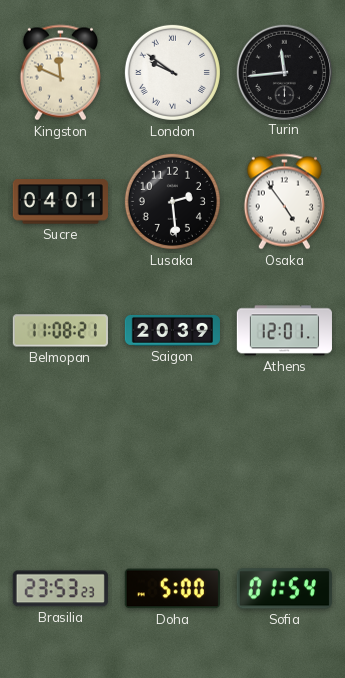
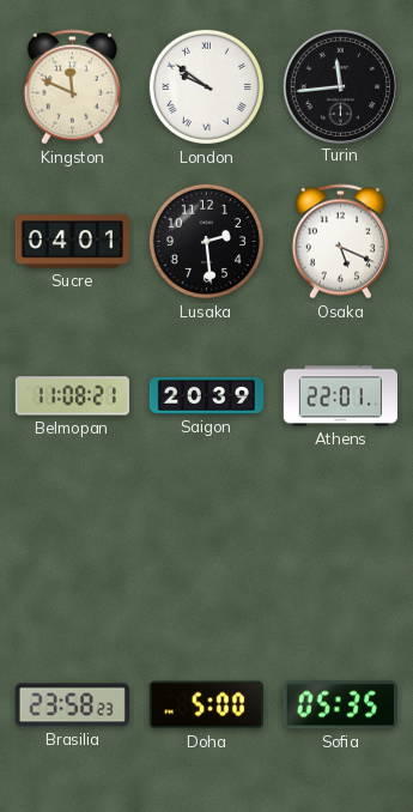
Osaka: 4:54 -> 5:19
Athens: 12:01 -> 22:01
Brasilia: 23:53 -> 23:58
Sofia: 01:54 -> 05:35
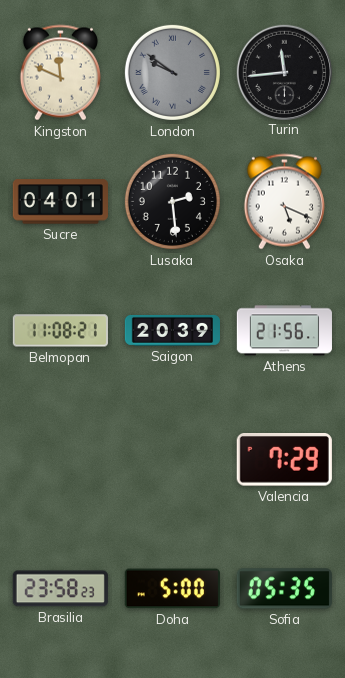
London dial: white -> grey
Athens: 22:01 -> 21:56
Valencia: none -> 7:29
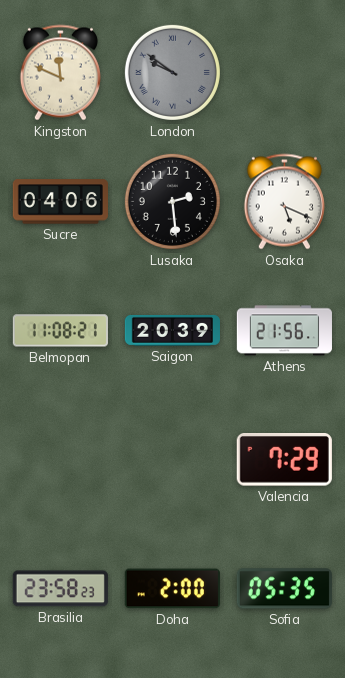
Turin: 11:44 -> none
Sucre: 04:01 -> 04:06
Doha: 5:00 -> 2:00
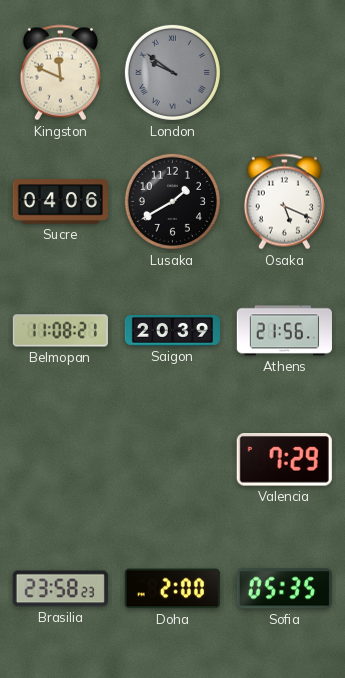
Lusaka: 2:29 -> 1:40
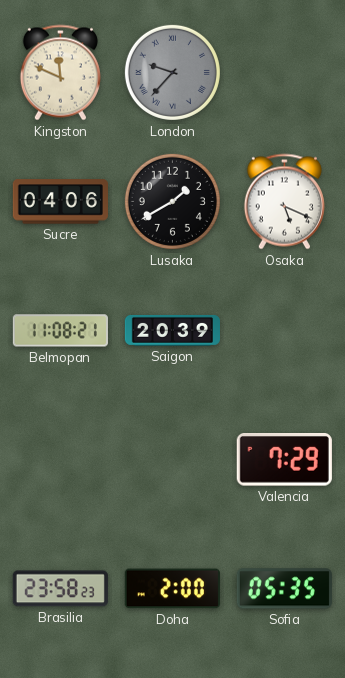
London: 9:51 -> 9:37
Athens: 21:56 -> none
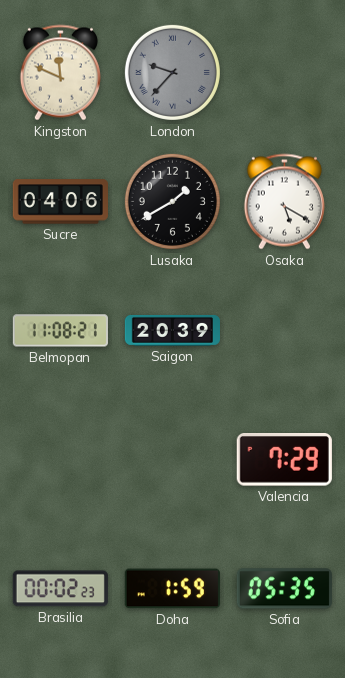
Osaka: 5:19 -> 5:20
Brasilia: 23:58 -> 00:02
Doha: 2:00 -> 1:59
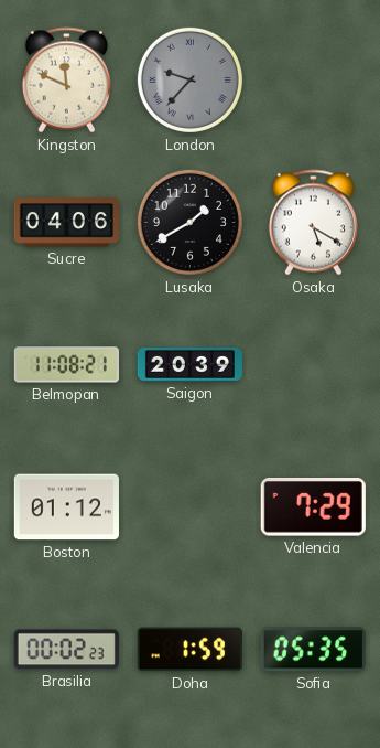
Boston: none -> 01:12
